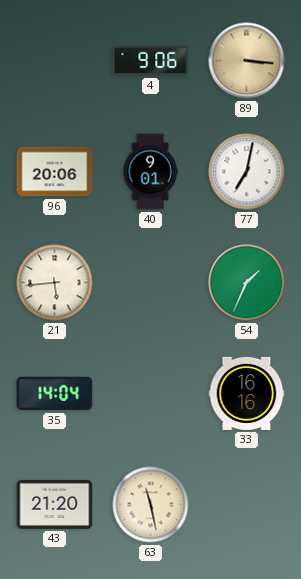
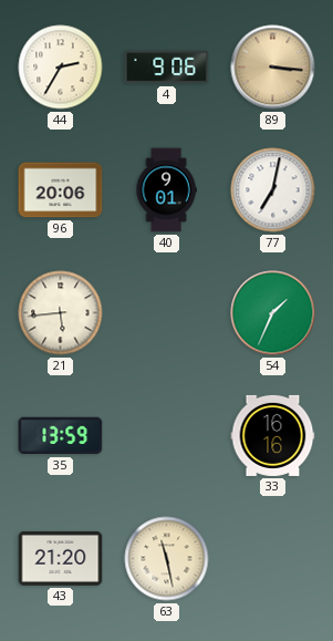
44: none -> 2:35
35: 14:04 -> 13:59
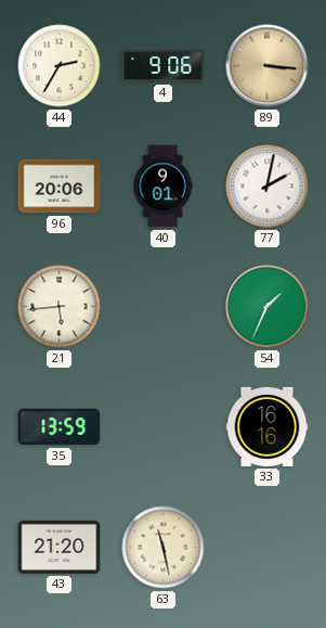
77: 7:02 -> 2:02
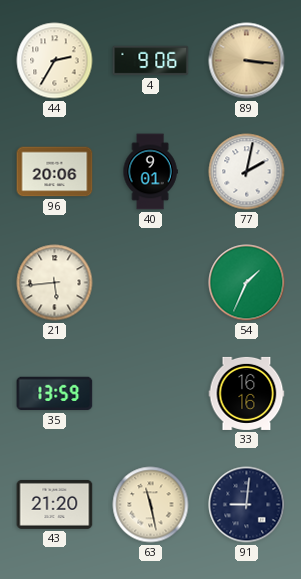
91: none -> 9:01
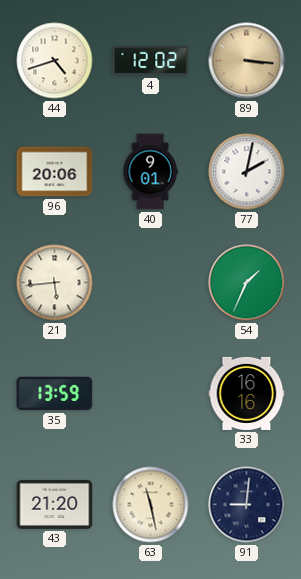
44: 2:35 -> 4:42
4: 9:06 -> 12:02
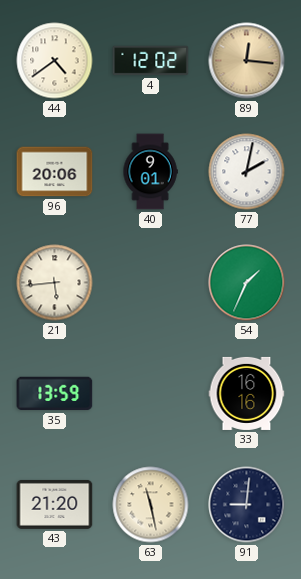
44: 4:42 -> 4:39
89: 3:16 -> 12:16
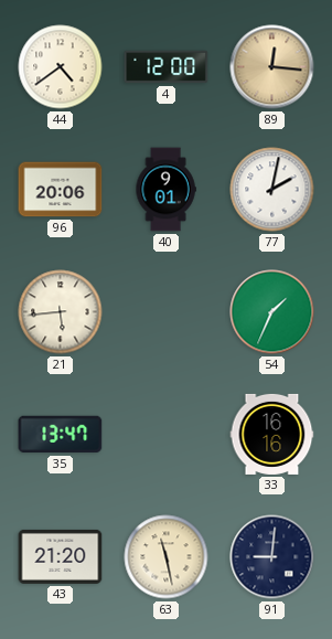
4: 12:02 -> 12:00
35: 13:59 -> 13:47
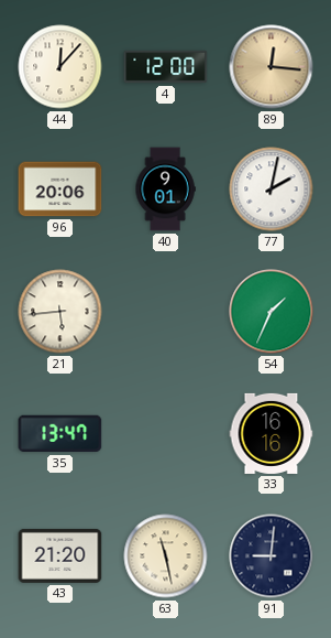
44: 4:39 -> 12:07
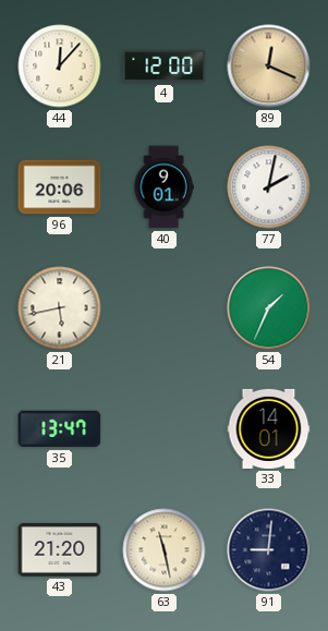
89: 12:16 -> 12:19
21: 5:44 -> 5:43
33: 16:16 -> 14:01
